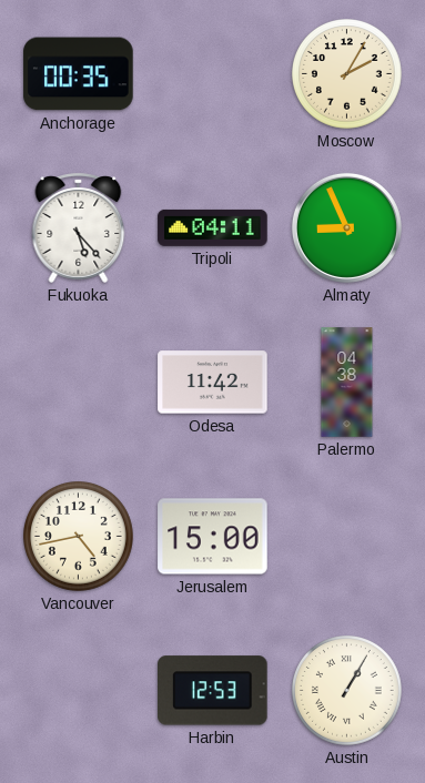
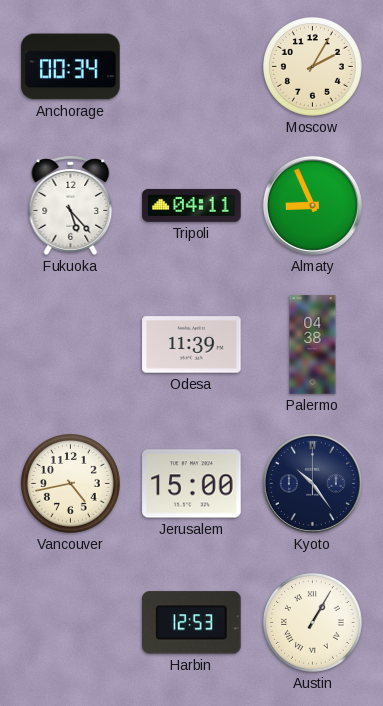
Anchorage: 00:35 -> 00:34
Odesa: 11:42 -> 11:39
Kyoto: none -> 10:24
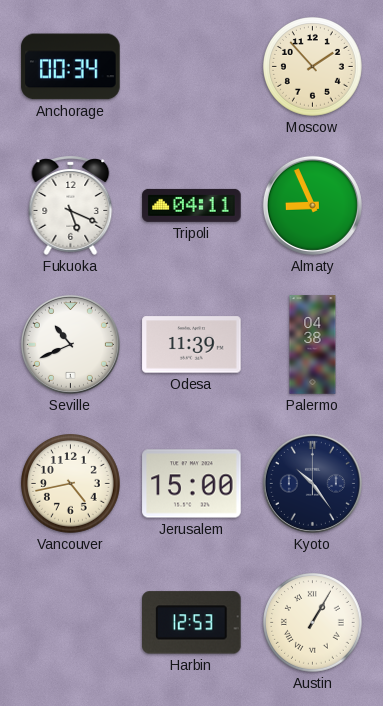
Moscow: 2:05 -> 1:53
Fukuoka: 5:23 -> 5:19
Seville: none -> 10:41
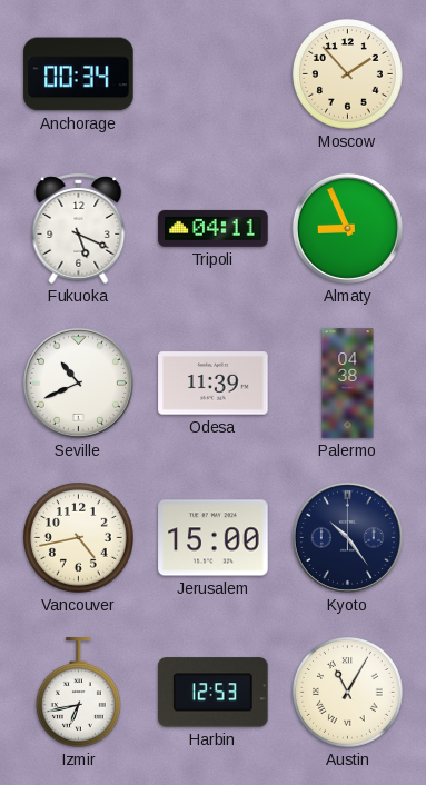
Izmir: none -> 6:43
Austin: 1:05 -> 11:05
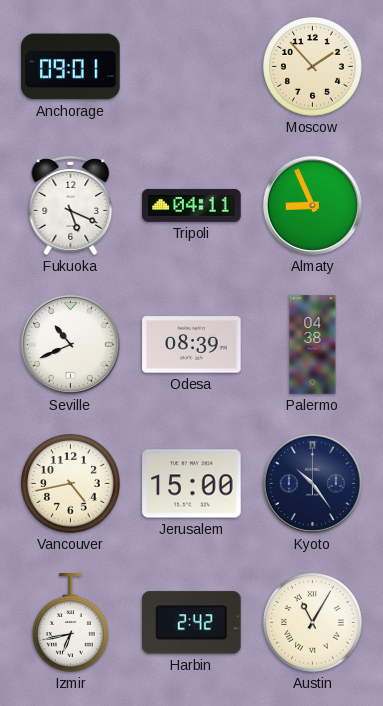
Anchorage: 00:34 -> 09:01
Odesa: 11:39 -> 08:39
Harbin: 12:53 -> 2:42
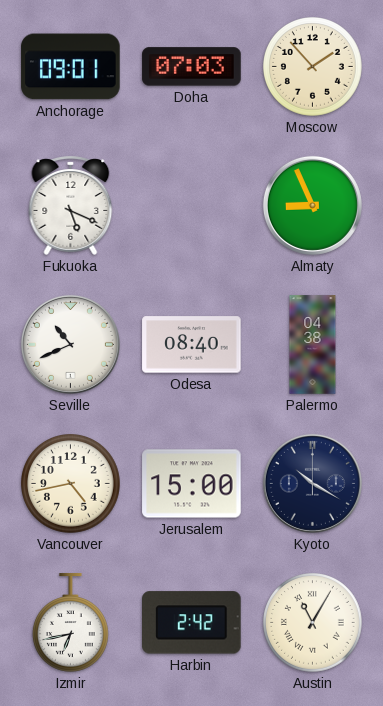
Doha: none -> 07:03
Tripoli: 04:11 -> none
Odesa: 08:39 -> 08:40
Kyoto: 10:24 -> 10:20
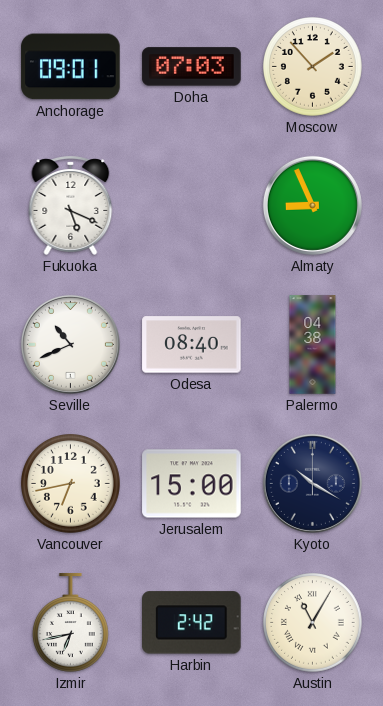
Vancouver: 4:43 -> 6:43
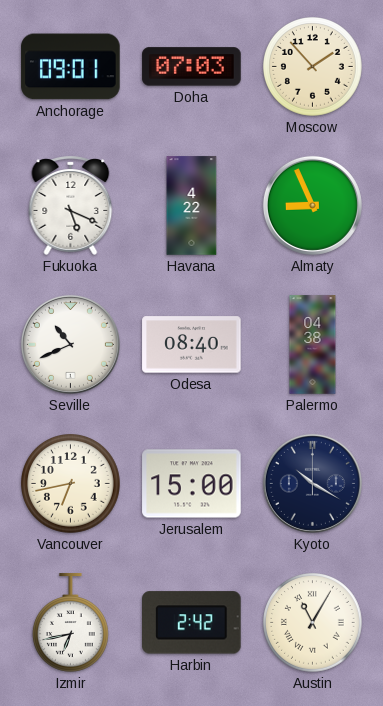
Havana: none -> 4:22
